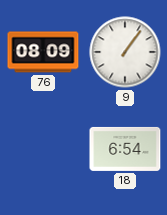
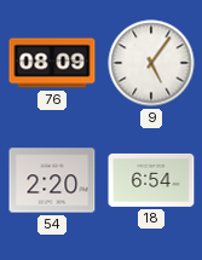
9: 1:06 -> 5:06
54: none -> 2:20
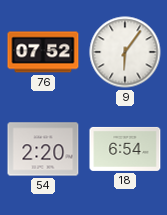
76: 08:09 -> 07:52
9: 5:06 -> 6:06
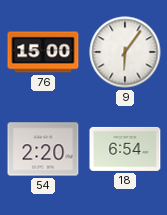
76: 07:52 -> 15:00
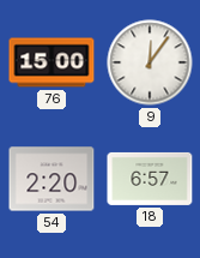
9: 6:06 -> 12:06
18: 6:54 -> 6:57
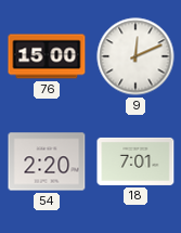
9: 12:06 -> 12:11
18: 6:57 -> 7:01
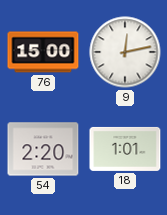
9: 12:11 -> 12:13
18: 7:01 -> 1:01
